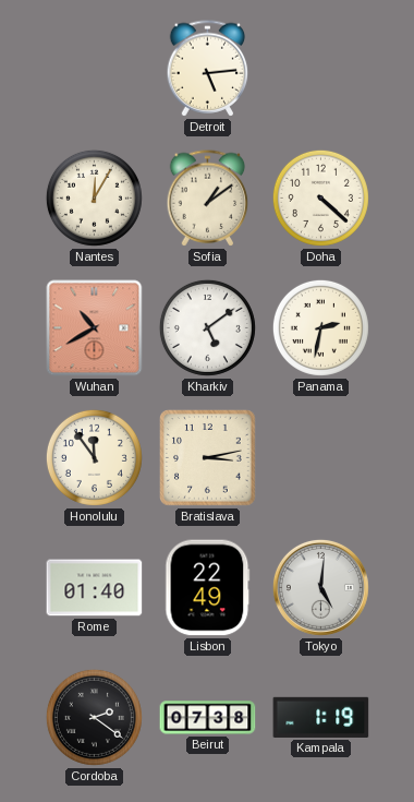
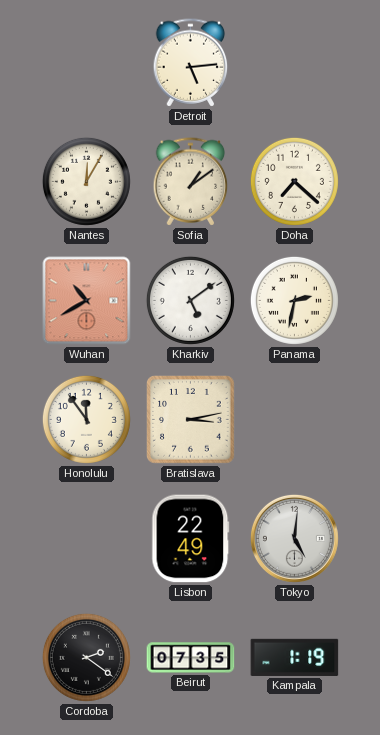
Doha: 4:22 -> 7:22
Rome: 01:40 -> none
Beirut: 07:38 -> 07:35
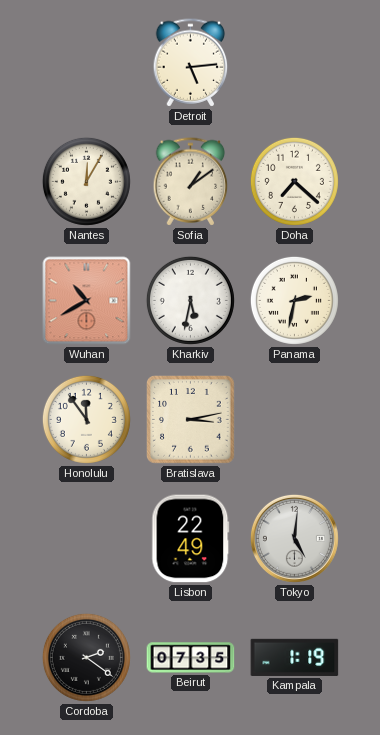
Kharkiv: 5:09 -> 5:32
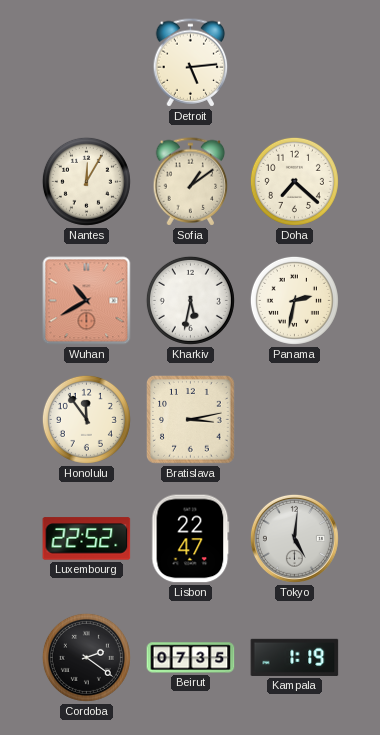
Luxembourg: none -> 22:52
Lisbon: 22:49 -> 22:47
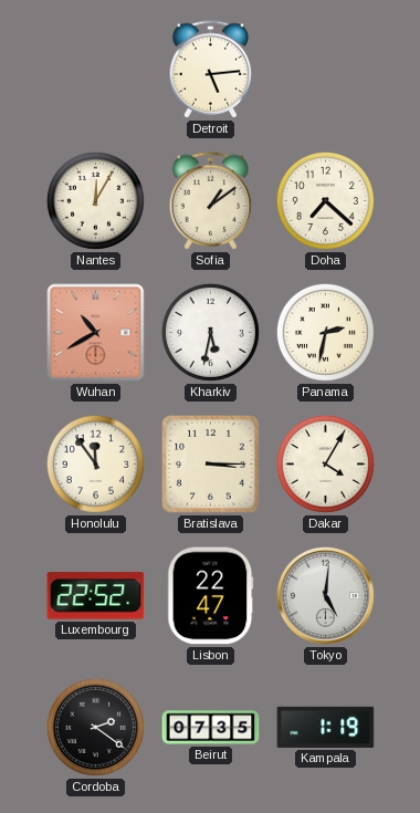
Bratislava: 3:13 -> 3:15
Dakar: none -> 4:05
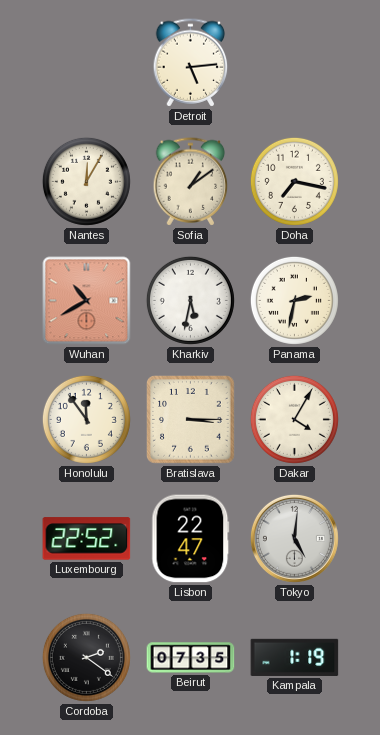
Doha: 7:22 -> 7:17
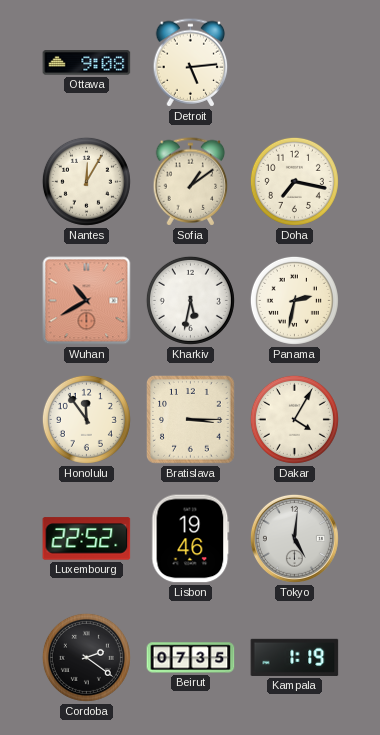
Ottawa: none -> 9:08
Lisbon: 22:47 -> 19:46
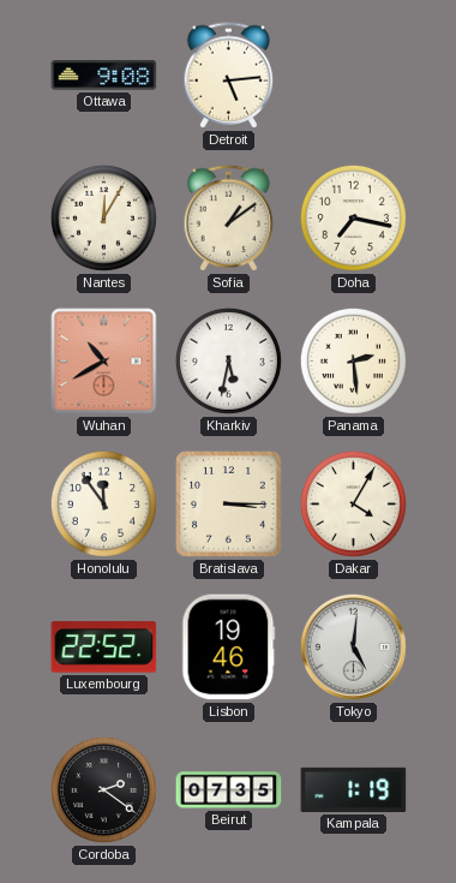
Panama: 2:32 -> 2:29
